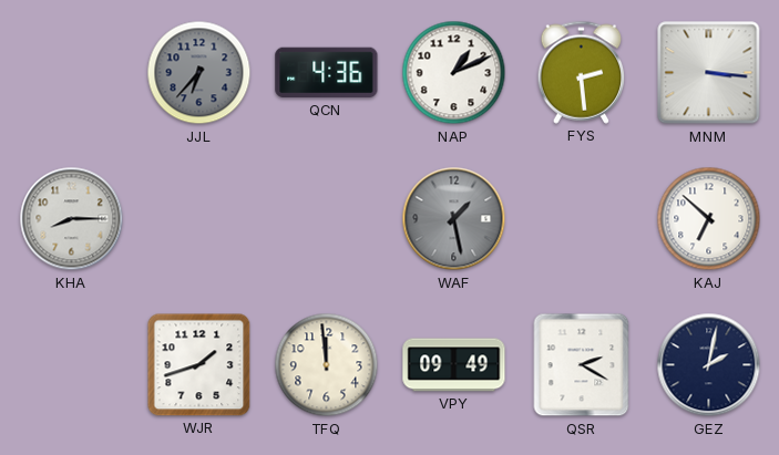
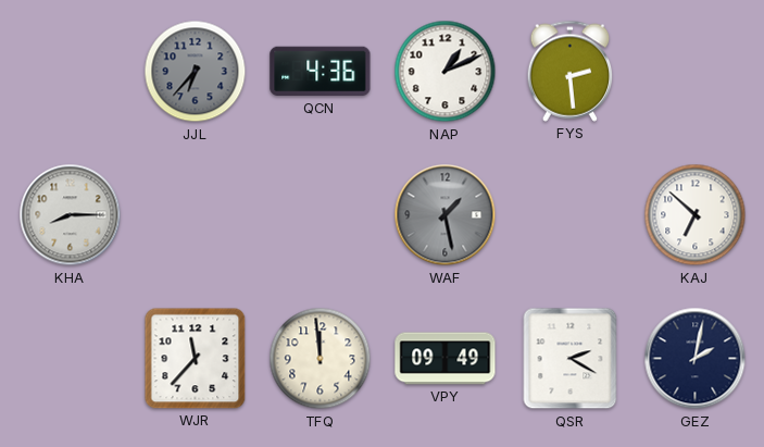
MNM: 3:16 -> none
WJR: 1:42 -> 11:37
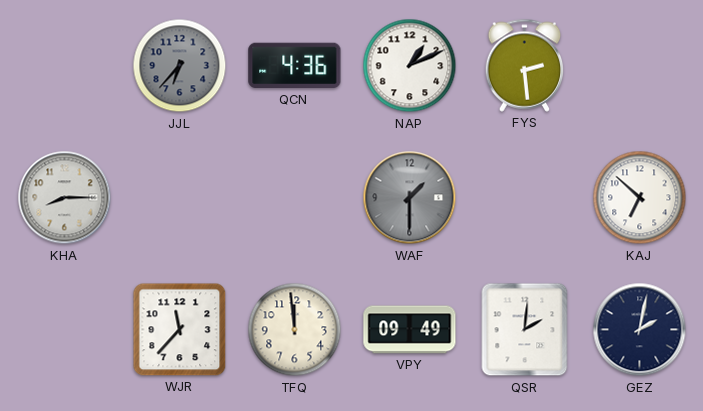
WAF: 1:28 -> 1:30
QSR: 2:20 -> 2:01
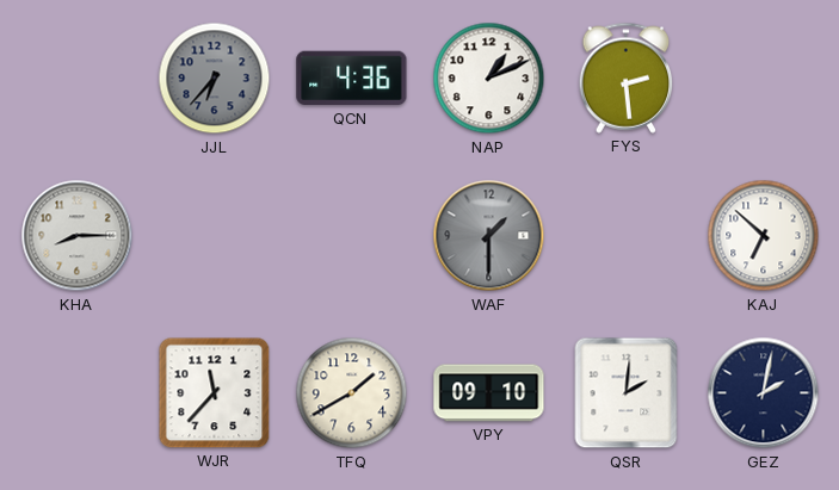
TFQ: 11:59 -> 1:40
VPY: 09:49 -> 09:10
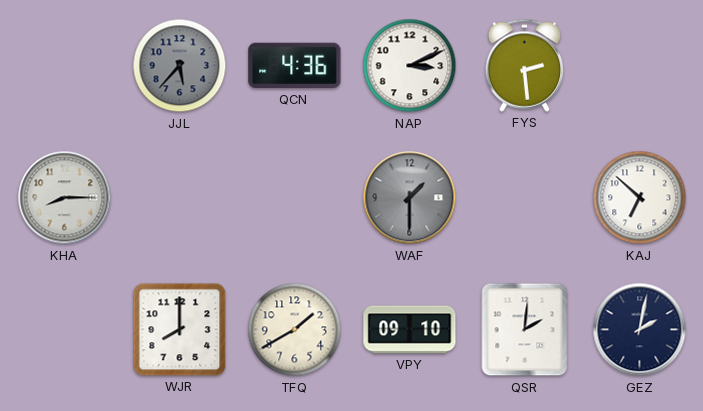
JJL: 6:37 -> 5:37
NAP: 1:11 -> 3:11
WJR: 11:37 -> 8:00
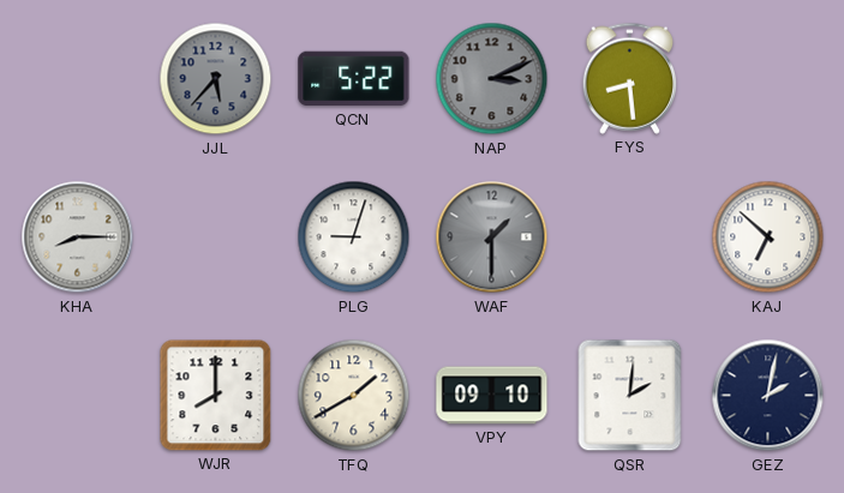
QCN: 4:36 -> 5:22
NAP dial: white -> grey
FYS: 2:29 -> 8:29
PLG: none -> 9:03
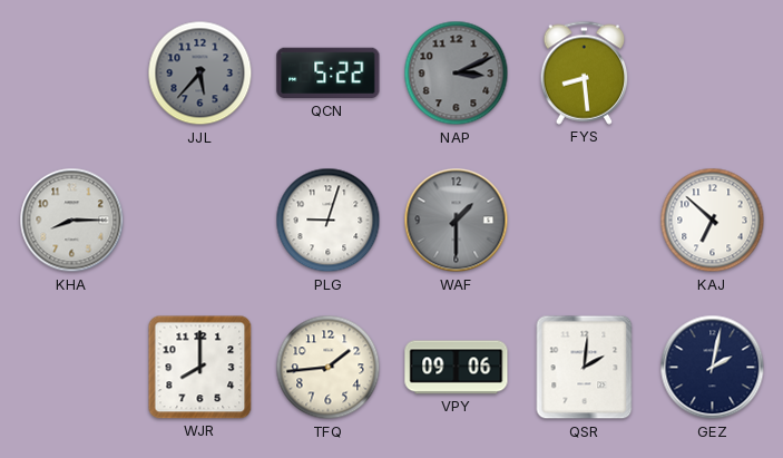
TFQ: 1:40 -> 1:44
VPY: 09:10 -> 09:06
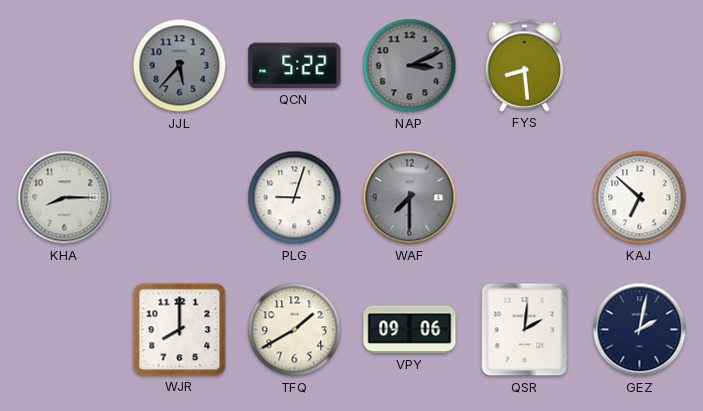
WAF: 1:30 -> 7:30
TFQ: 1:44 -> 1:40
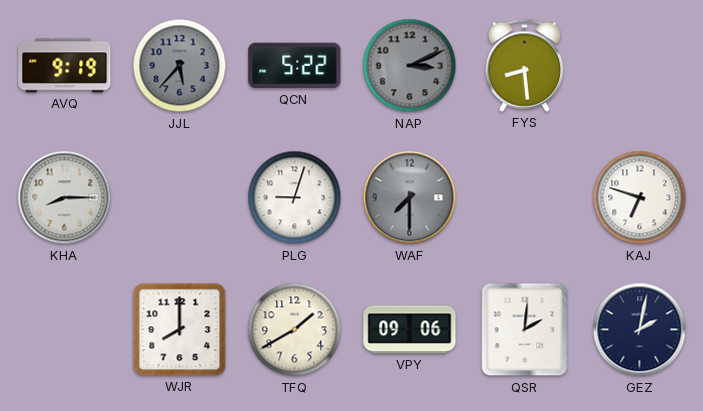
AVQ: none -> 9:19
KAJ: 6:52 -> 6:48
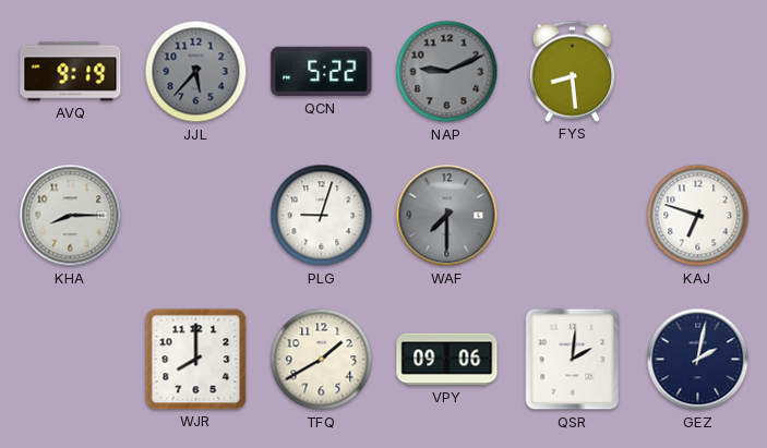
NAP: 3:11 -> 9:11
